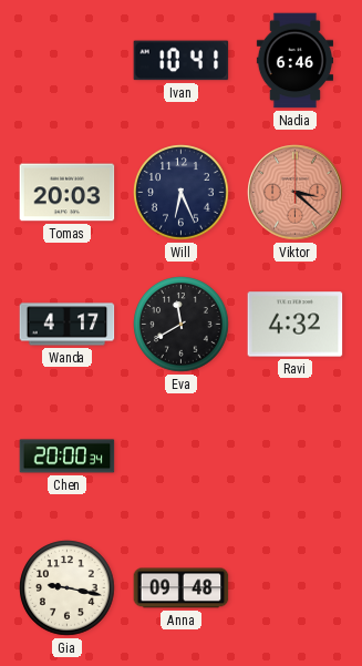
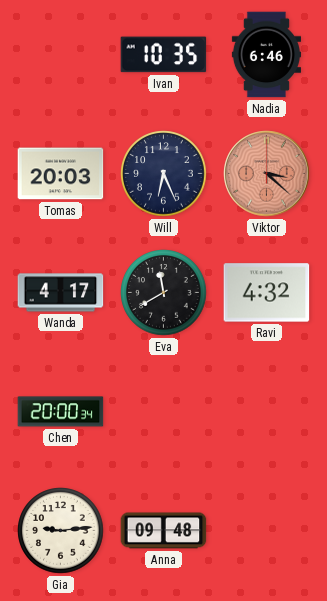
Ivan: 10:41 -> 10:35
Gia: 9:17 -> 9:14
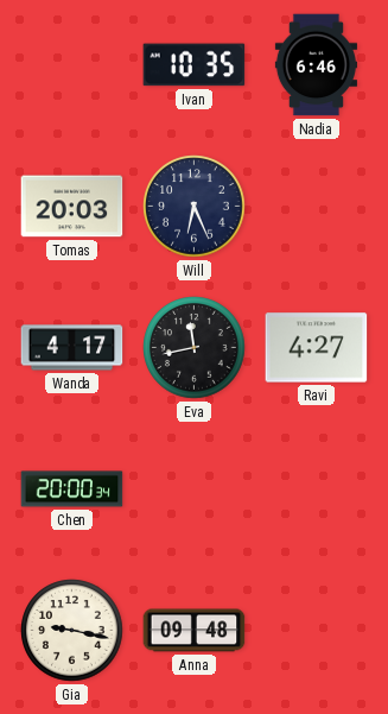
Viktor: 3:22 -> none
Eva: 11:40 -> 11:43
Ravi: 4:32 -> 4:27
Gia: 9:14 -> 9:17
